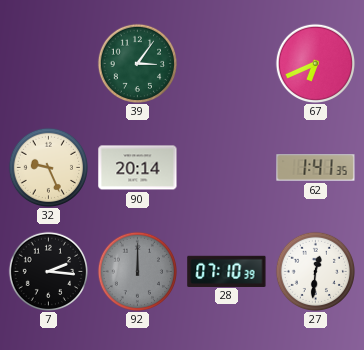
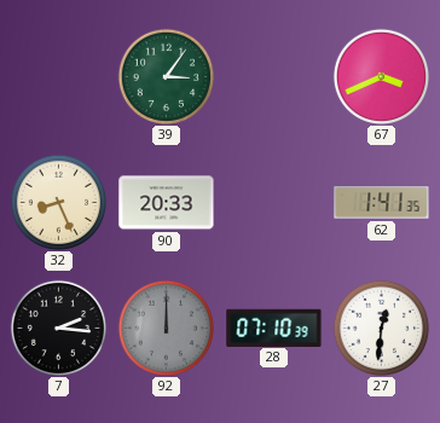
67: 6:41 -> 3:41
32: 9:26 -> 8:26
90: 20:14 -> 20:33
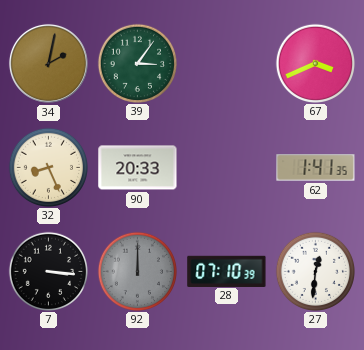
34: none -> 2:02
7: 2:16 -> 3:16
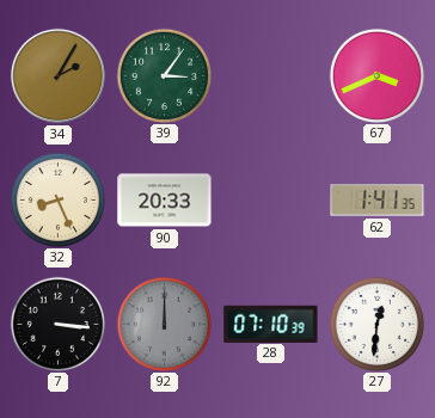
34: 2:02 -> 2:05
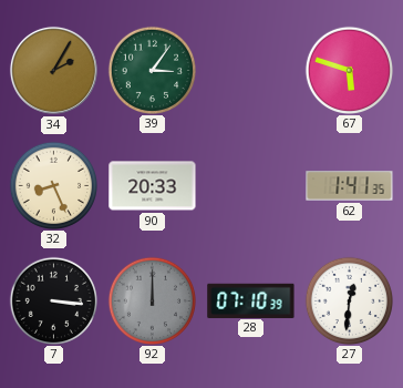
67: 3:41 -> 5:48
